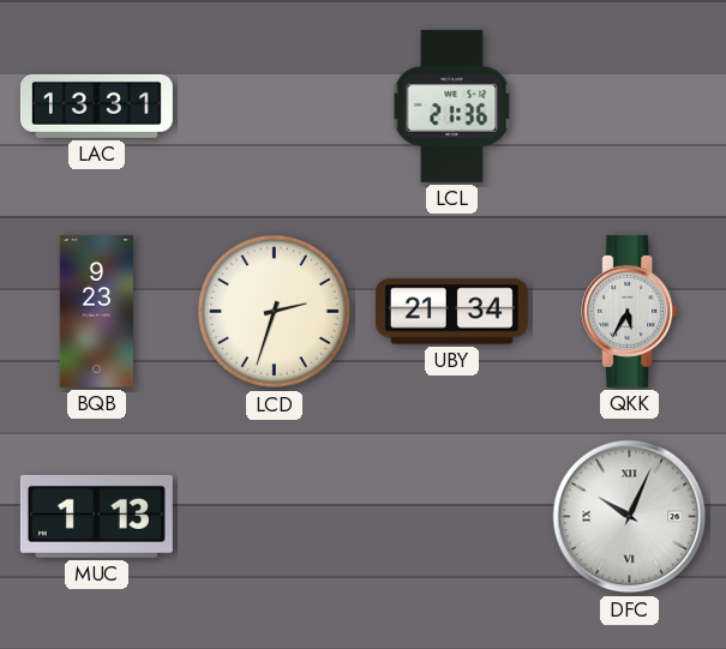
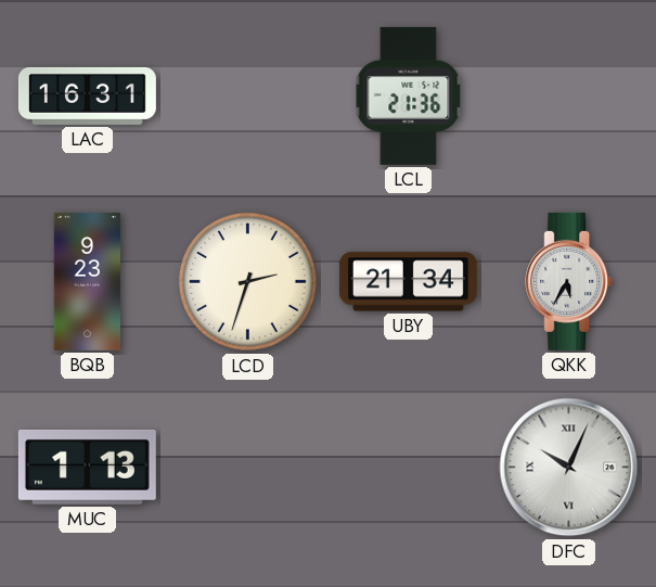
LAC: 13:31 -> 16:31
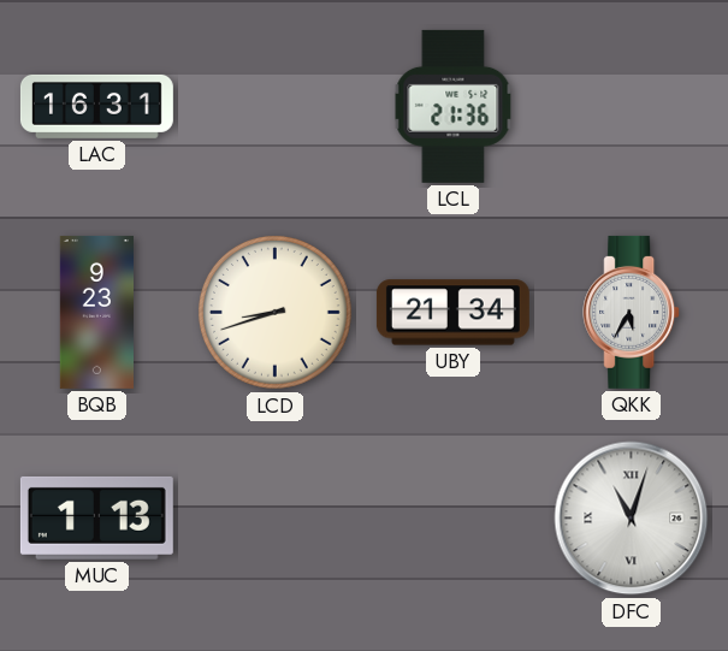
LCD: 2:33 -> 8:42
DFC: 10:04 -> 11:03
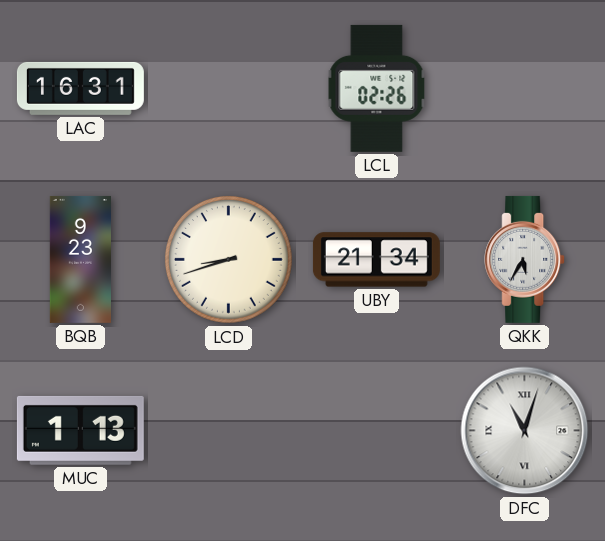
LCL: 21:36 -> 02:26
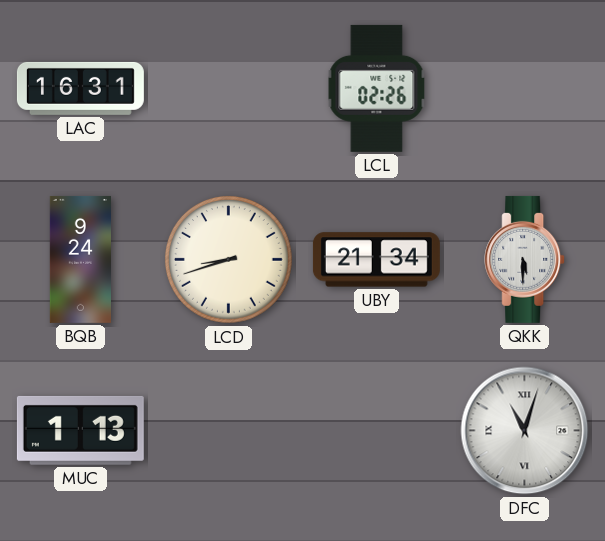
BQB: 9:23 -> 9:24
QKK: 5:35 -> 5:30
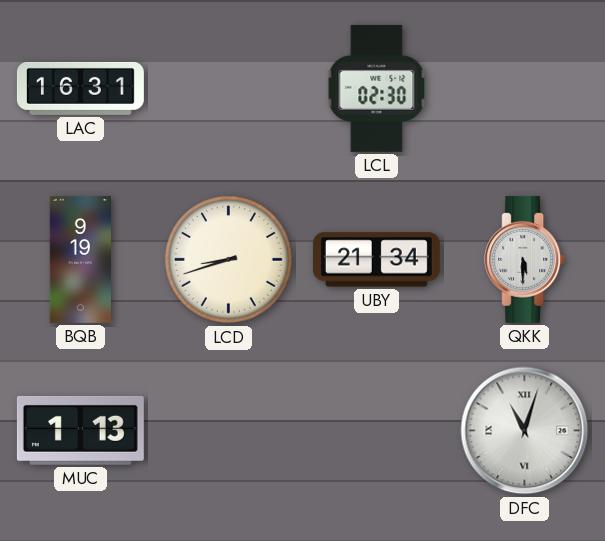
LCL: 02:26 -> 02:30
BQB: 9:24 -> 9:19
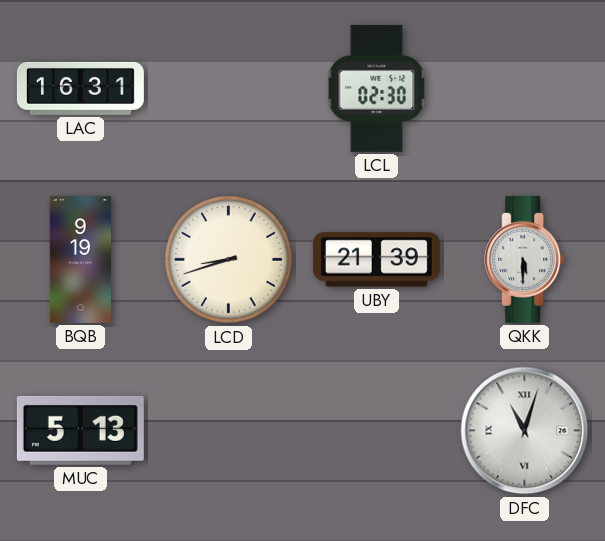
UBY: 21:34 -> 21:39
MUC: 1:13 -> 5:13
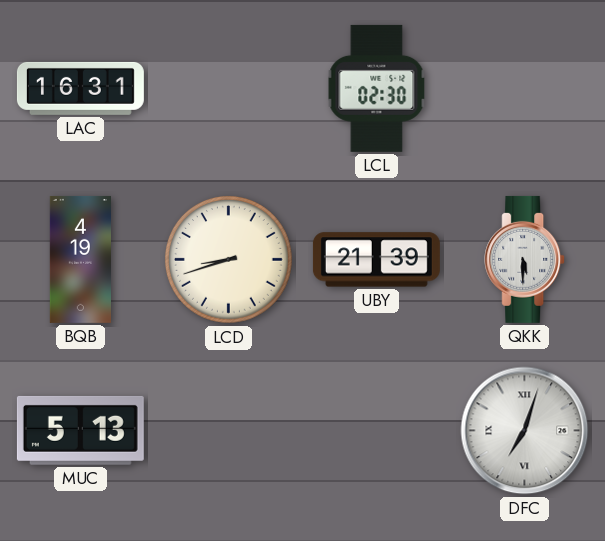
BQB: 9:19 -> 4:19
DFC: 11:03 -> 7:03
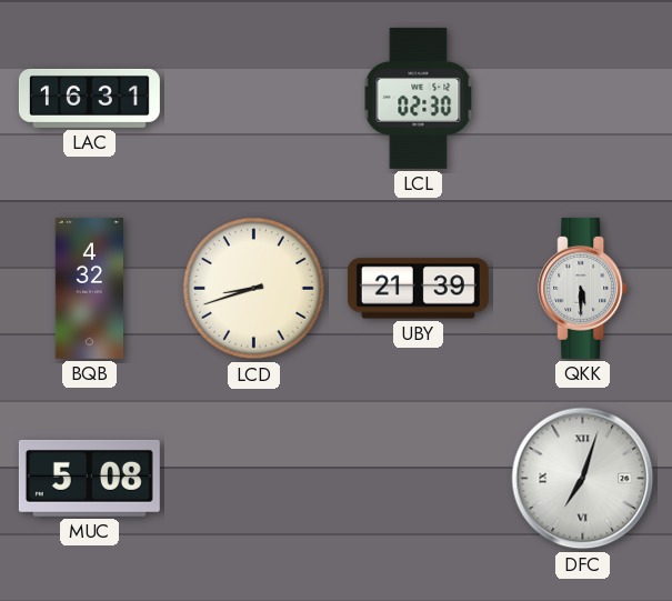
BQB: 4:19 -> 4:32
MUC: 5:13 -> 5:08
